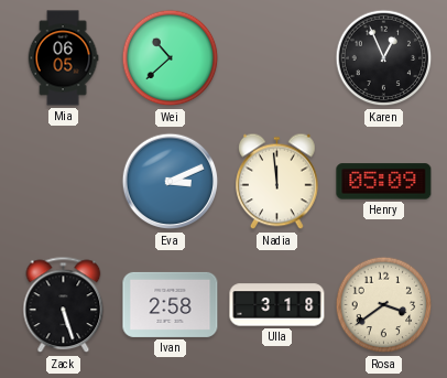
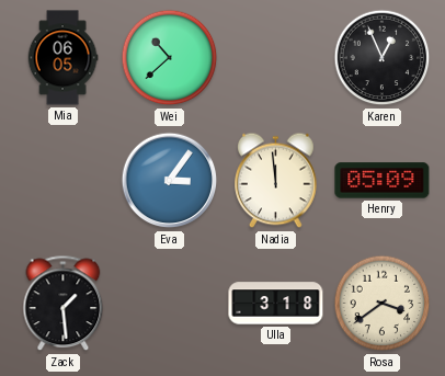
Eva: 3:11 -> 3:06
Zack: 5:27 -> 1:29
Ivan: 2:58 -> none
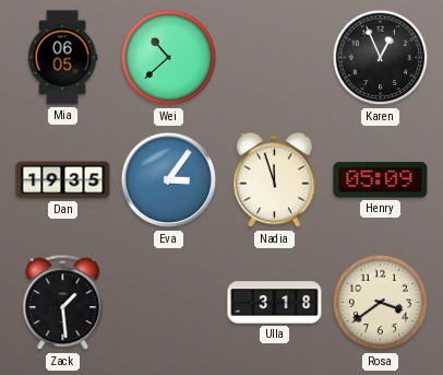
Dan: none -> 19:35
Nadia: 11:59 -> 11:57
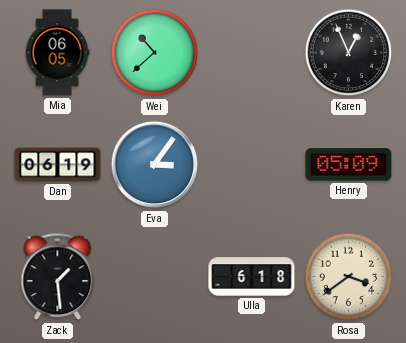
Dan: 19:35 -> 06:19
Nadia: 11:57 -> none
Ulla: 3:18 -> 6:18
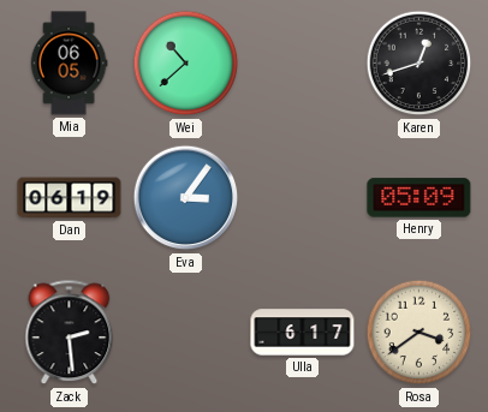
Karen: 12:56 -> 12:42
Zack: 1:29 -> 2:29
Ulla: 6:18 -> 6:17
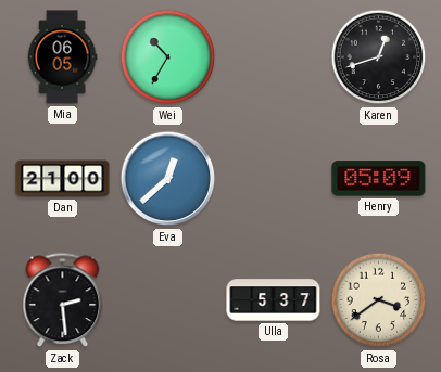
Wei: 10:38 -> 10:35
Dan: 06:19 -> 21:00
Eva: 3:06 -> 12:38
Ulla: 6:17 -> 5:37
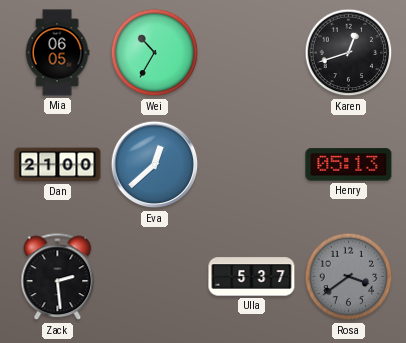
Henry: 05:09 -> 05:13
Rosa dial: cream -> grey
